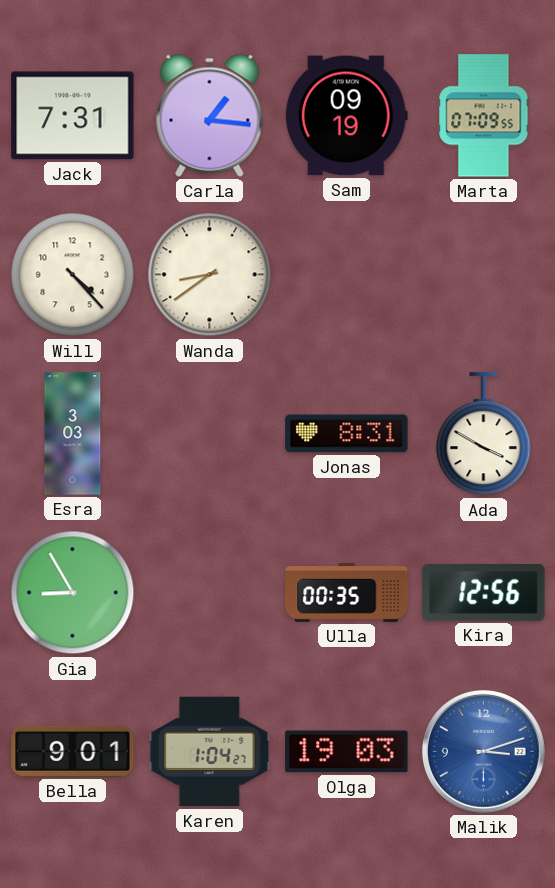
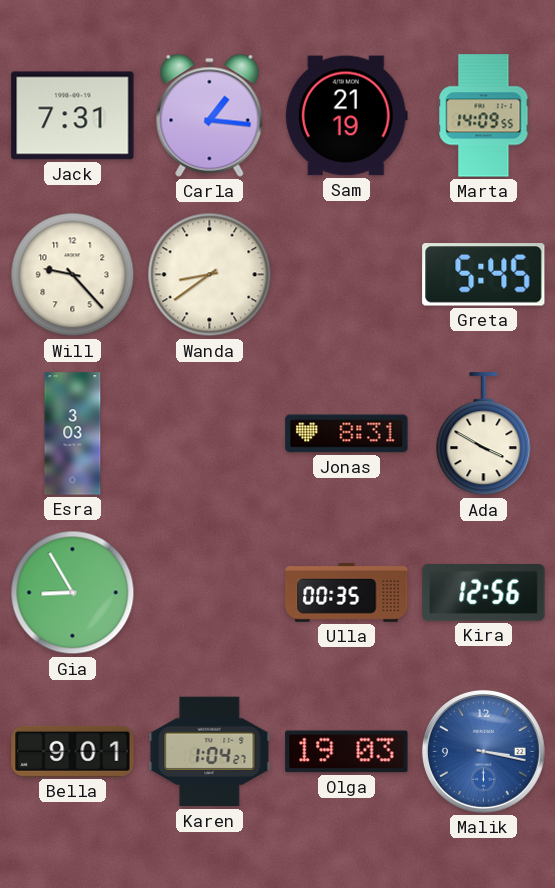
Sam: 09:19 -> 21:19
Marta: 07:09 -> 14:09
Will: 4:23 -> 9:23
Greta: none -> 5:45
Malik: 3:12 -> 3:17
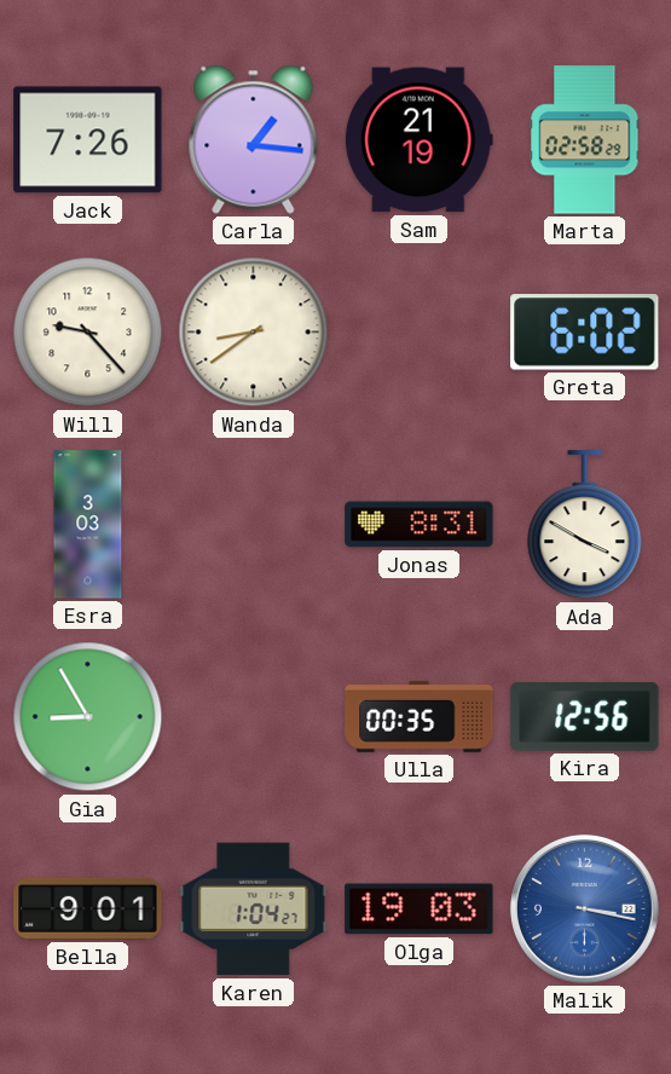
Jack: 7:31 -> 7:26
Marta: 14:09 -> 02:58
Greta: 5:45 -> 6:02
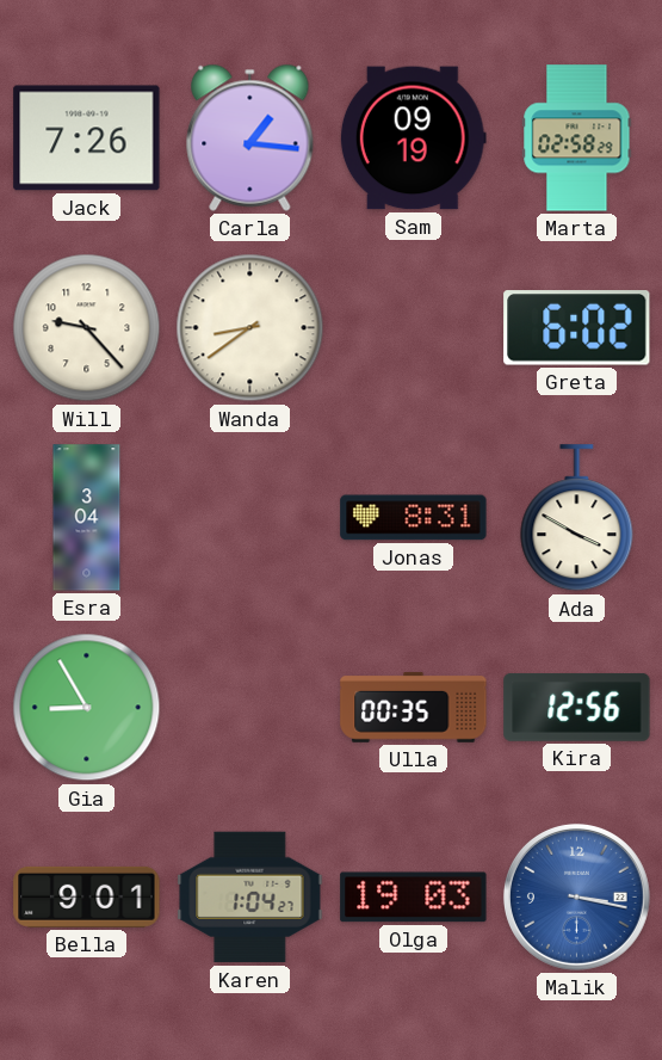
Sam: 21:19 -> 09:19
Esra: 3:03 -> 3:04
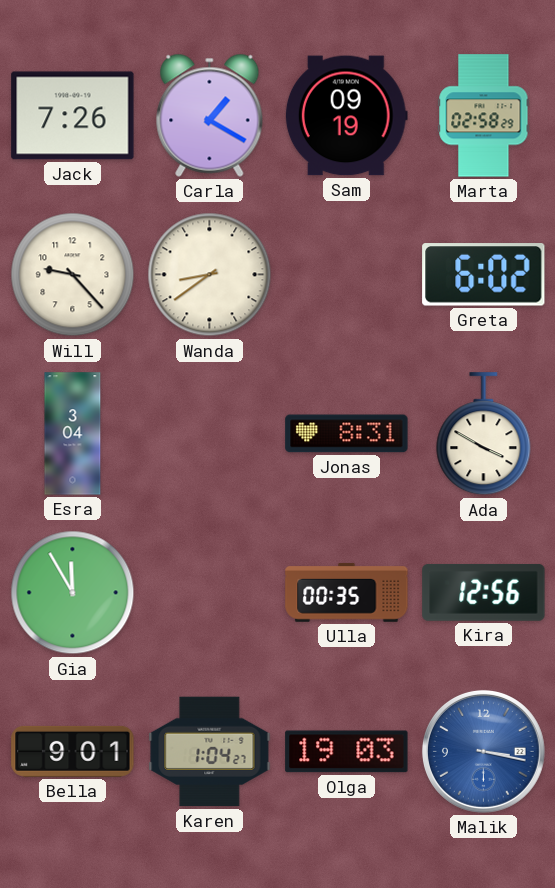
Carla: 1:16 -> 1:20
Gia: 8:55 -> 11:55
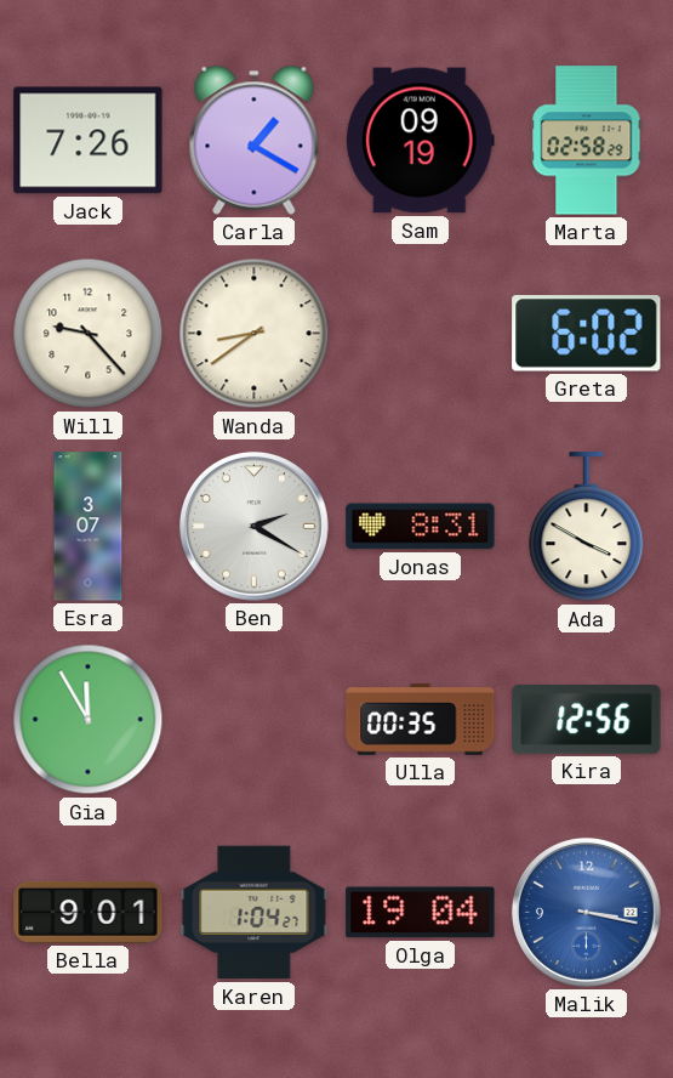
Esra: 3:04 -> 3:07
Ben: none -> 2:20
Olga: 19:03 -> 19:04
